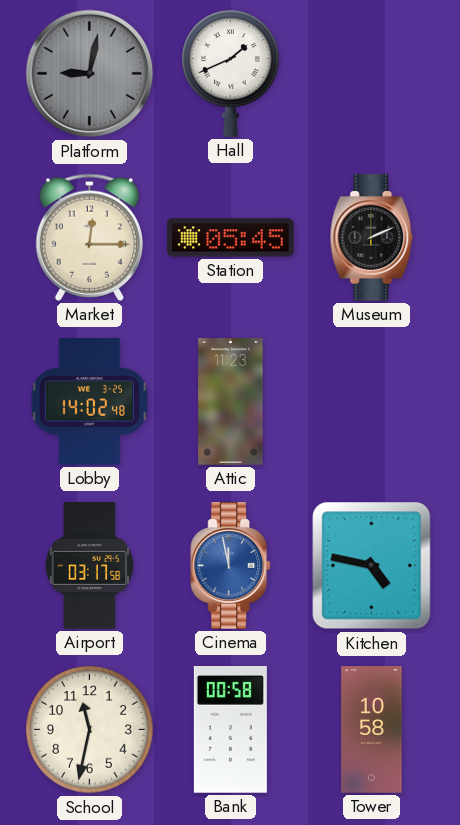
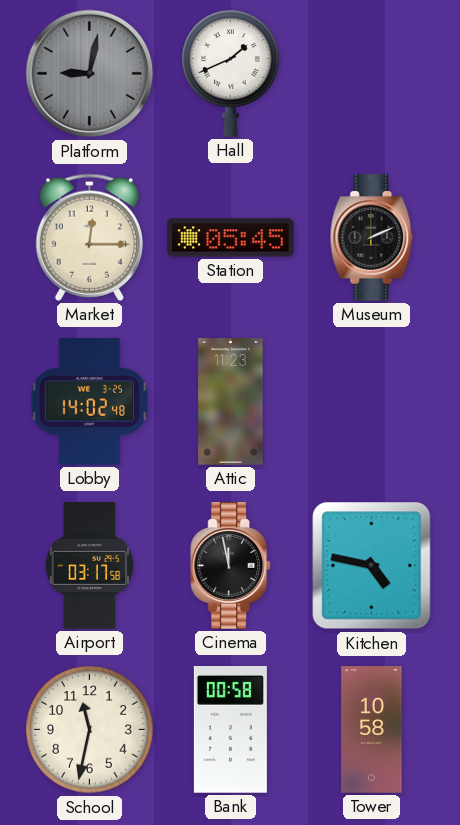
Cinema dial: blue -> black
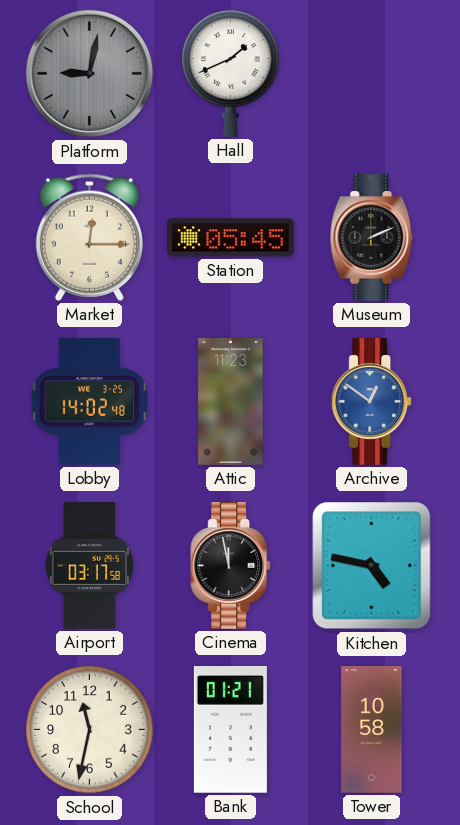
Archive: none -> 12:51
Bank: 00:58 -> 01:21
